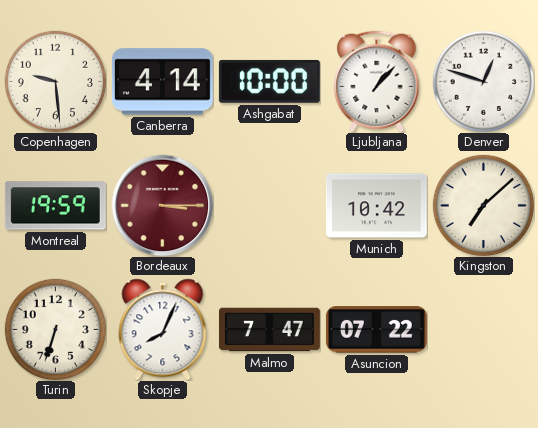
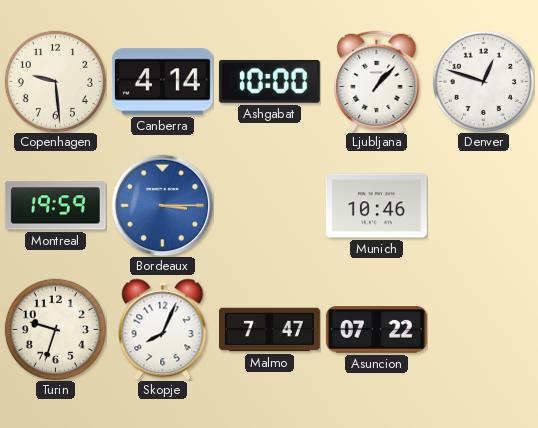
Bordeaux dial: burgundy -> blue
Munich: 10:42 -> 10:46
Kingston: 7:08 -> none
Turin: 6:33 -> 9:33
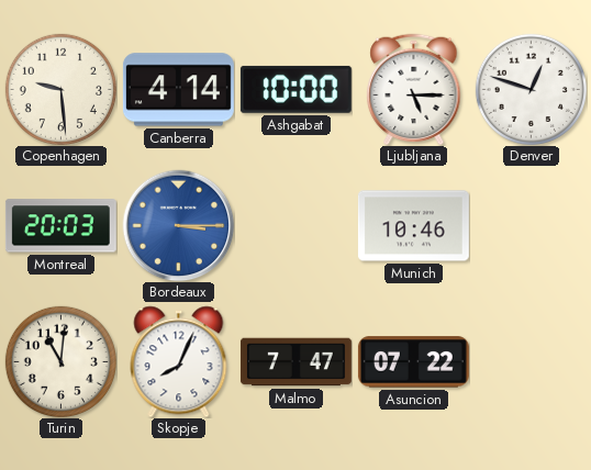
Ljubljana: 1:07 -> 5:15
Montreal: 19:59 -> 20:03
Turin: 9:33 -> 11:01
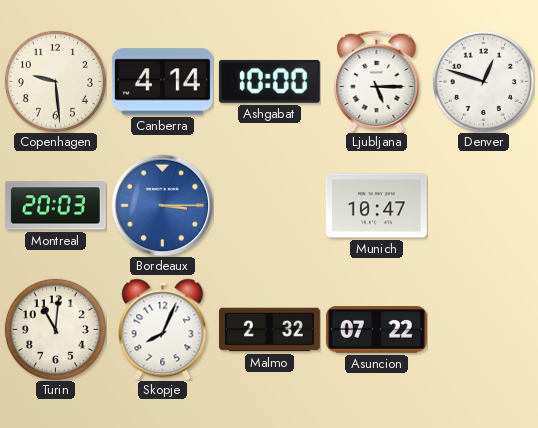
Munich: 10:46 -> 10:47
Malmo: 7:47 -> 2:32
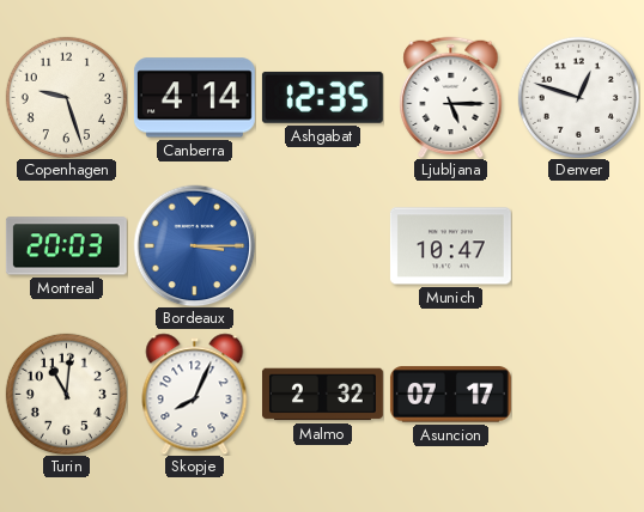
Copenhagen: 9:29 -> 9:27
Ashgabat: 10:00 -> 12:35
Asuncion: 07:22 -> 07:17
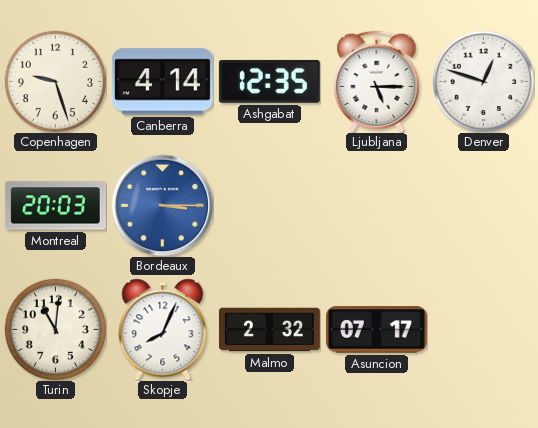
Munich: 10:47 -> none
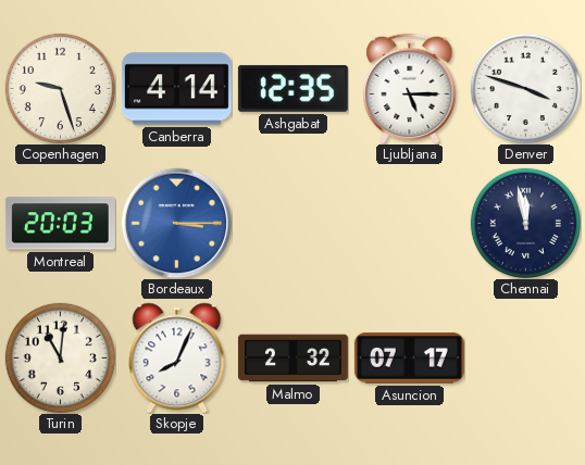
Denver: 12:48 -> 3:48
Chennai: none -> 11:58
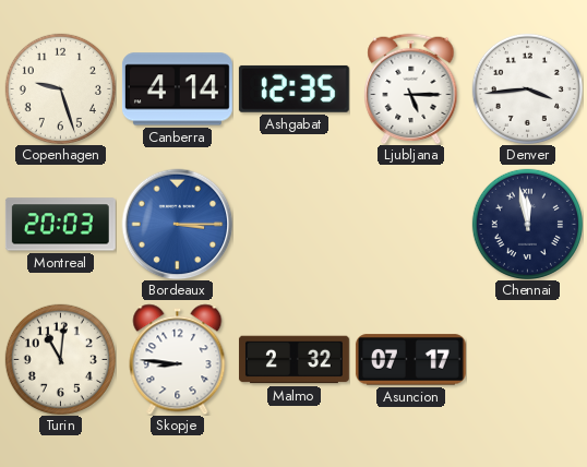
Denver: 3:48 -> 3:44
Skopje: 8:04 -> 8:46
